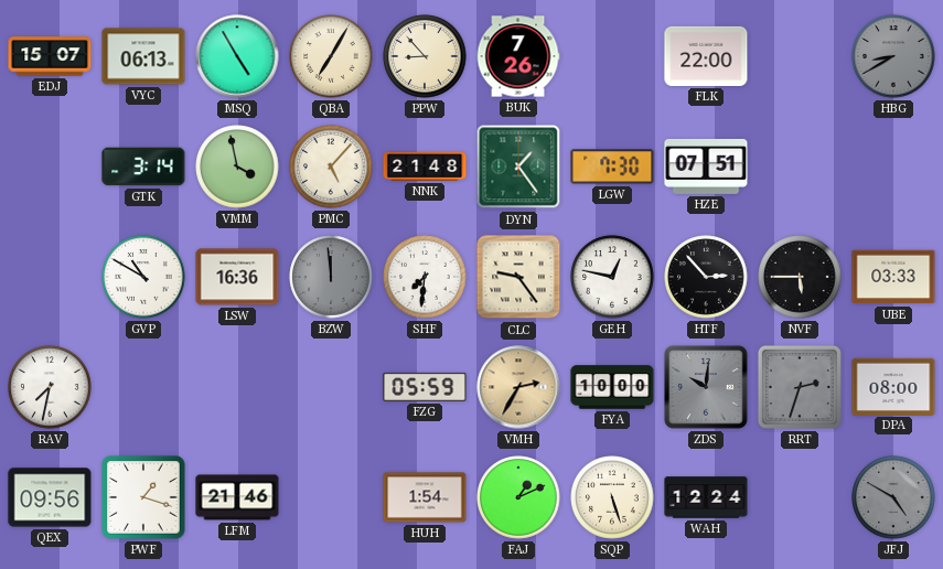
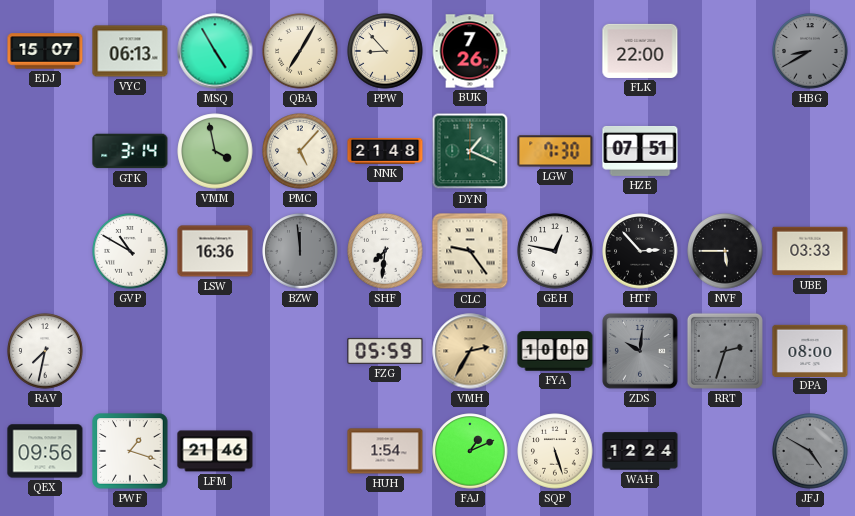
DYN: 1:24 -> 1:19
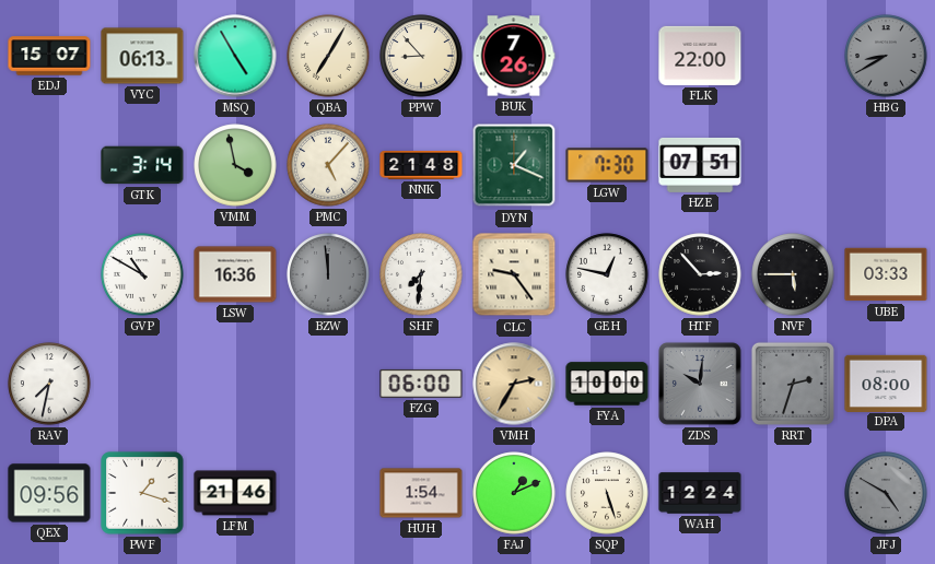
FZG: 05:59 -> 06:00
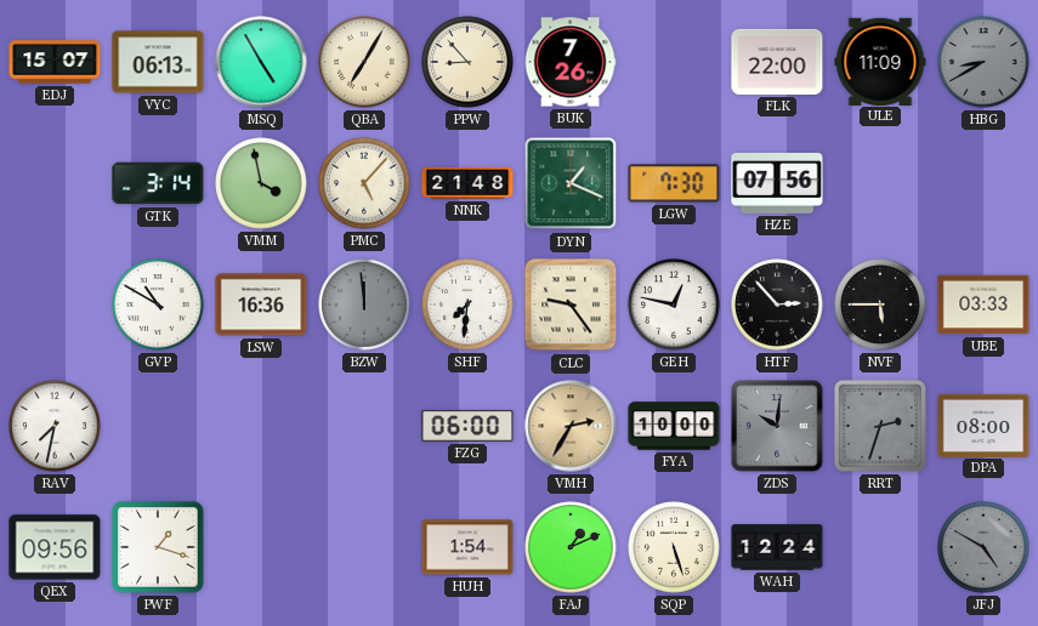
ULE: none -> 11:09
HZE: 07:51 -> 07:56
LFM: 21:46 -> none
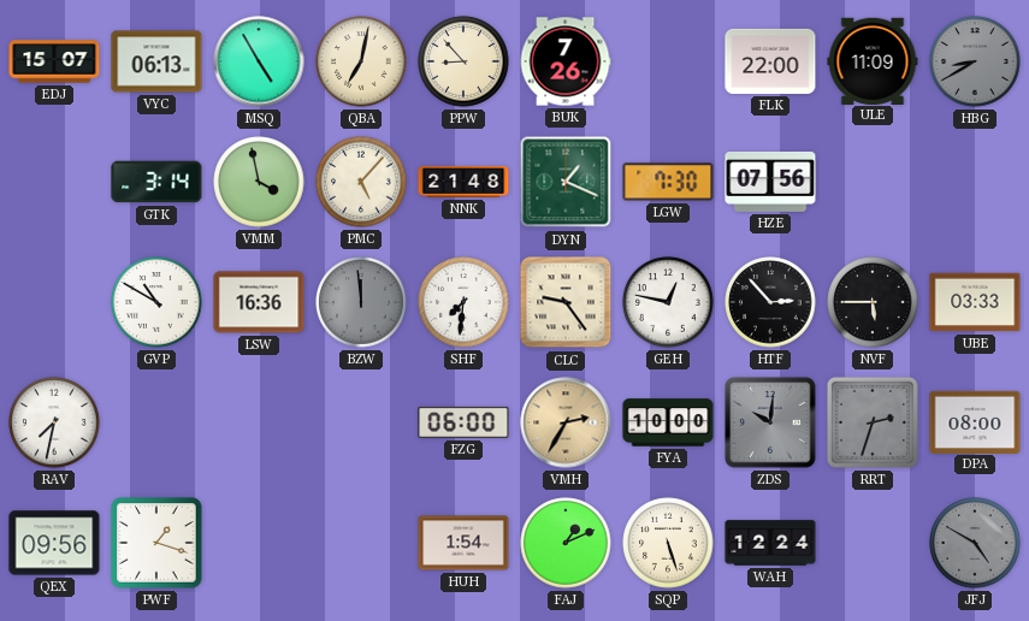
QBA: 7:05 -> 7:02
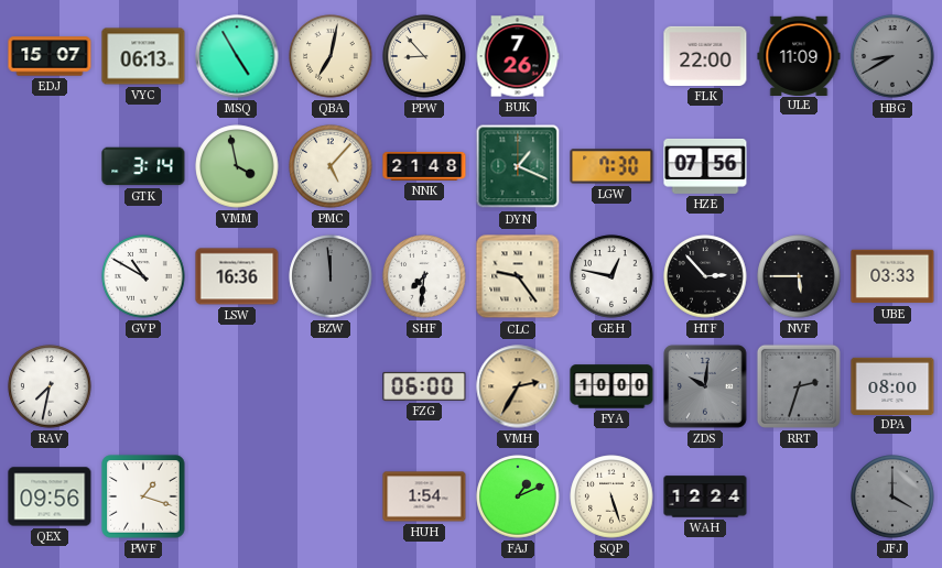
JFJ: 4:50 -> 4:00
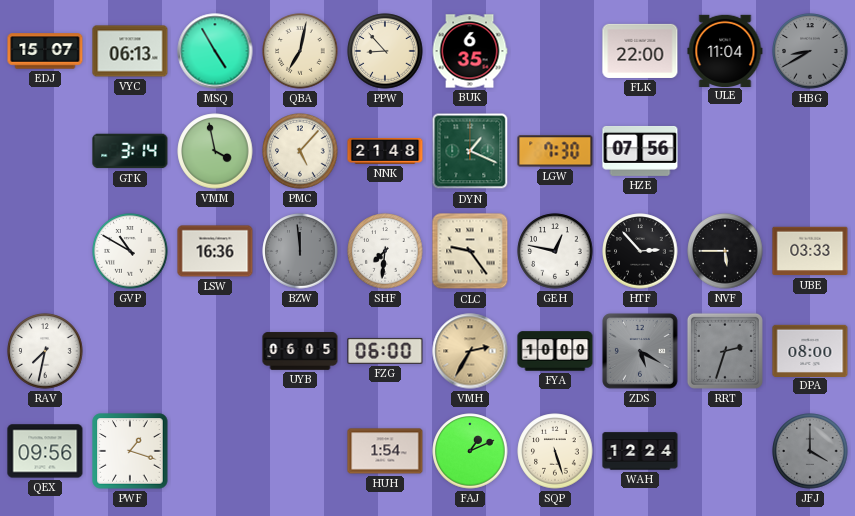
BUK: 7:26 -> 6:35
ULE: 11:09 -> 11:04
UYB: none -> 06:05
ZDS: 10:01 -> 5:20
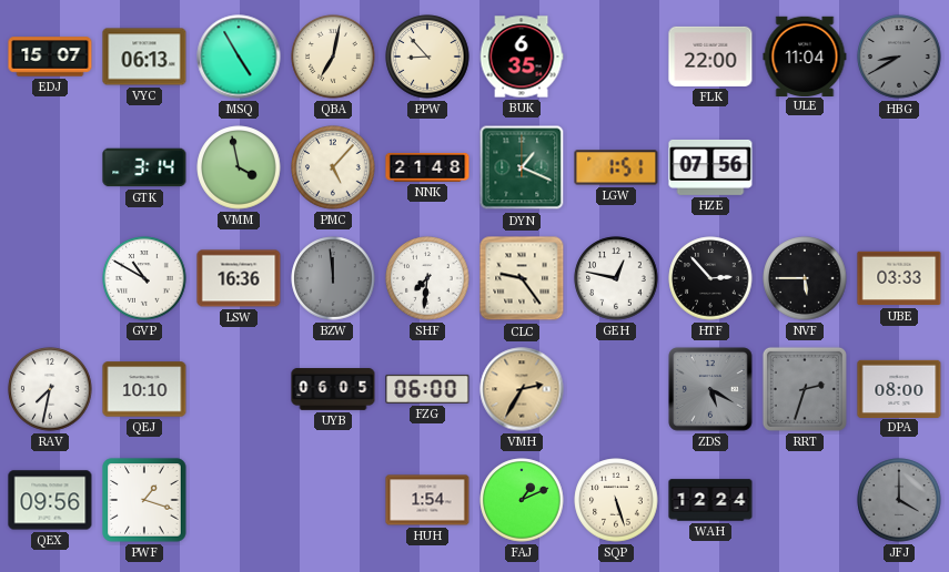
LGW: 7:30 -> 1:51
QEJ: none -> 10:10
FYA: 10:00 -> none
